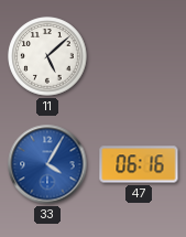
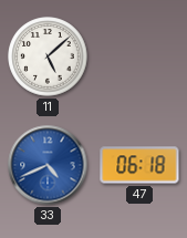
33: 4:05 -> 4:41
47: 06:16 -> 06:18
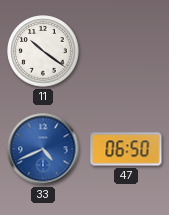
11: 5:08 -> 10:21
47: 06:18 -> 06:50
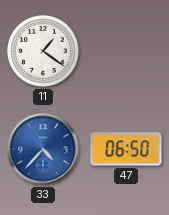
11: 10:21 -> 1:21
33: 4:41 -> 4:37
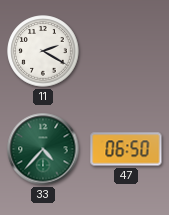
11: 1:21 -> 2:20
33 dial: blue -> green
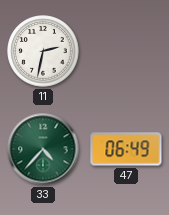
11: 2:20 -> 2:32
47: 06:50 -> 06:49
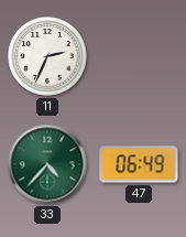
11: 2:32 -> 2:34
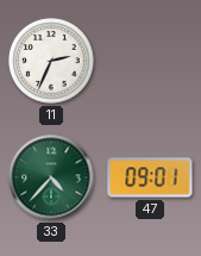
47: 06:49 -> 09:01
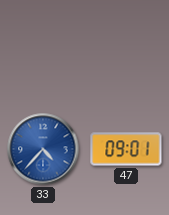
11: 2:34 -> none
33 dial: green -> blue
